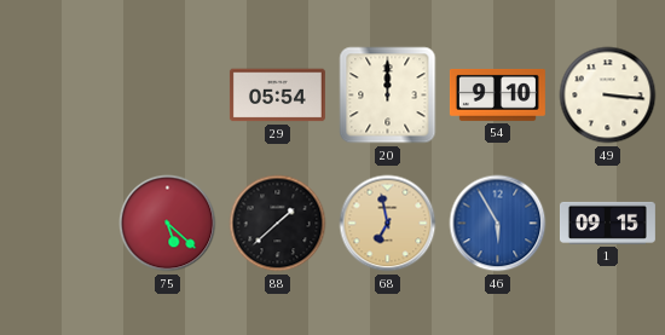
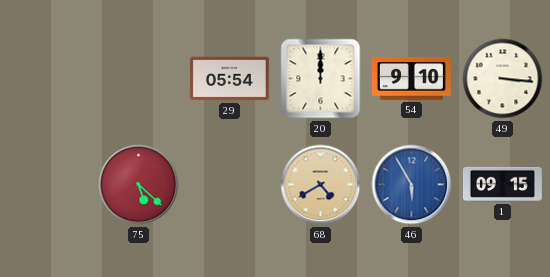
88: 1:38 -> none
68: 6:58 -> 4:40
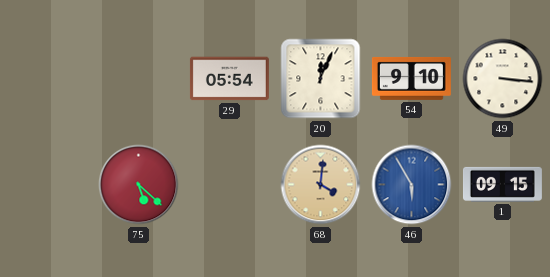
20: 12:00 -> 12:04
68: 4:40 -> 4:01
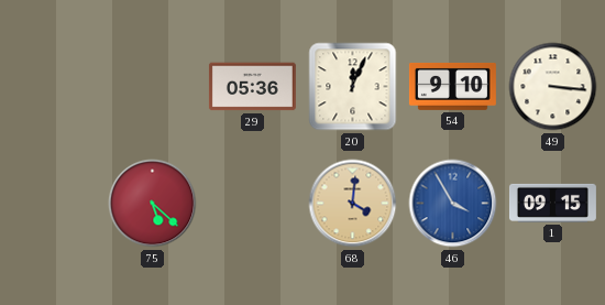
29: 05:54 -> 05:36
46: 5:55 -> 3:55
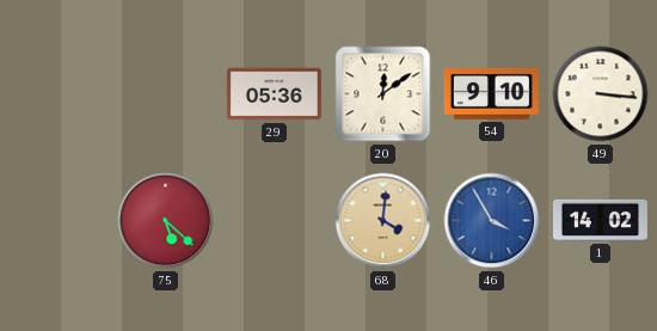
20: 12:04 -> 12:09
1: 09:15 -> 14:02
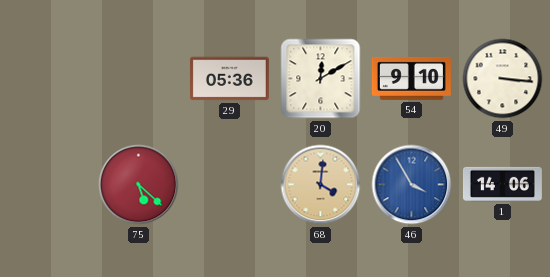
20: 12:09 -> 12:10
1: 14:02 -> 14:06
